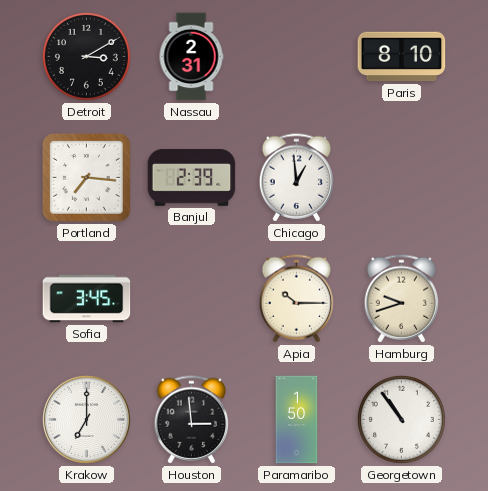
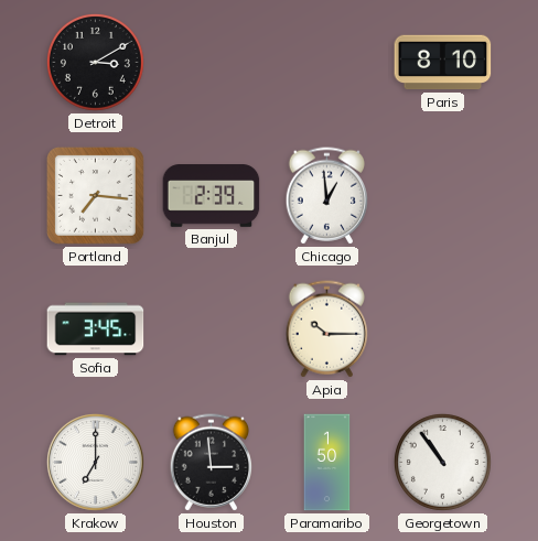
Nassau: 2:31 -> none
Hamburg: 9:42 -> none
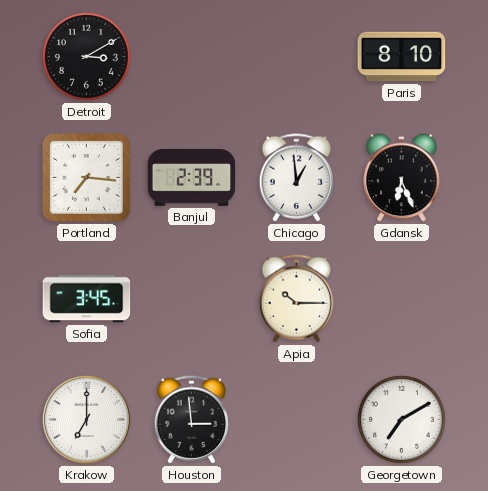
Gdansk: none -> 6:26
Paramaribo: 1:50 -> none
Georgetown: 10:54 -> 7:10
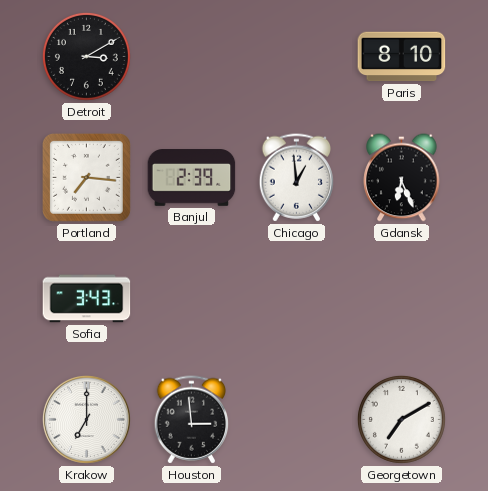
Sofia: 3:45 -> 3:43
Apia: 10:15 -> none
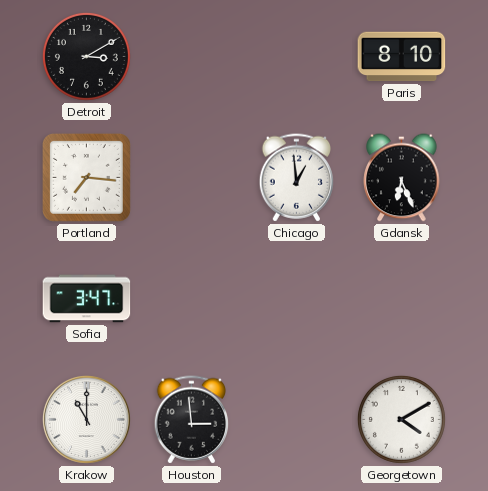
Banjul: 2:39 -> none
Sofia: 3:43 -> 3:47
Krakow: 7:00 -> 11:00
Georgetown: 7:10 -> 4:10
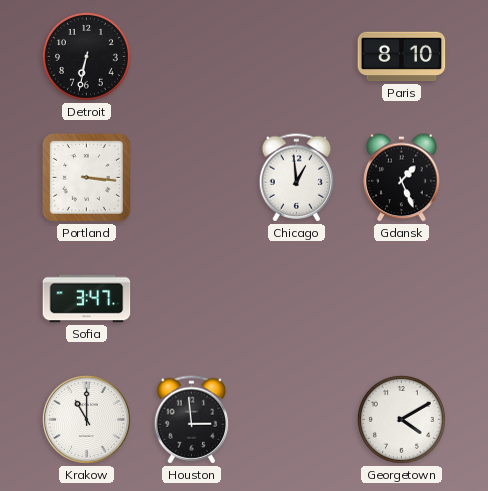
Detroit: 3:10 -> 6:32
Portland: 7:16 -> 3:16
Gdansk: 6:26 -> 1:26
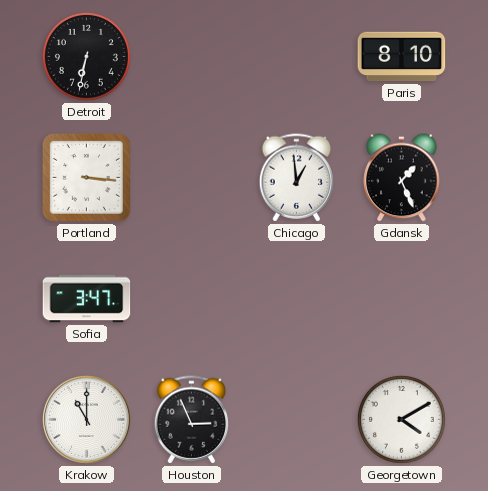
Houston: 2:59 -> 2:56
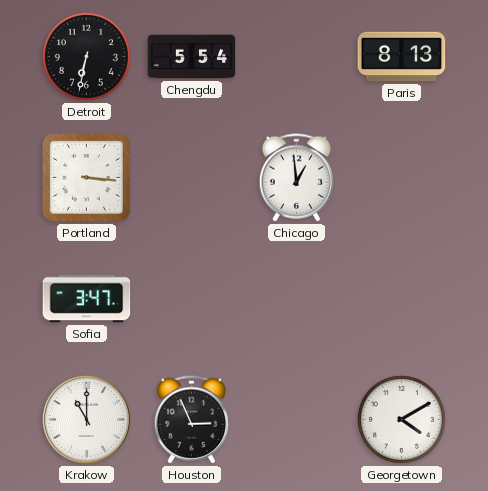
Chengdu: none -> 5:54
Paris: 8:10 -> 8:13
Gdansk: 1:26 -> none
